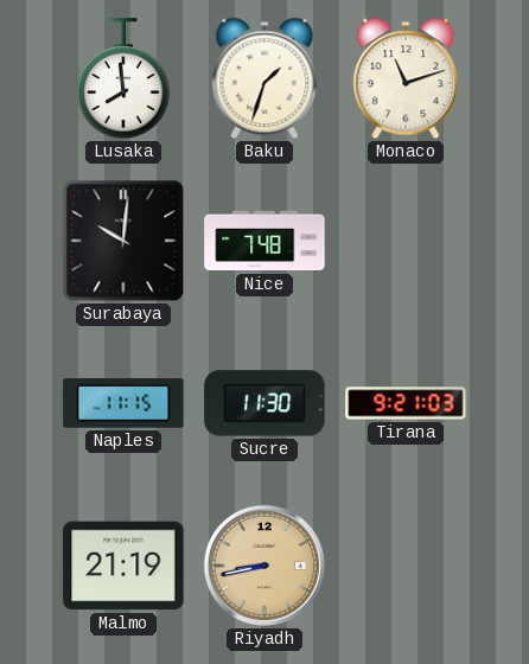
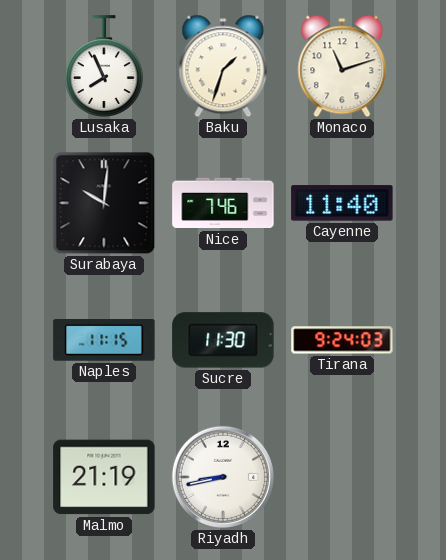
Lusaka: 7:59 -> 7:56
Nice: 7:48 -> 7:46
Cayenne: none -> 11:40
Tirana: 9:21 -> 9:24
Riyadh dial: champagne -> white
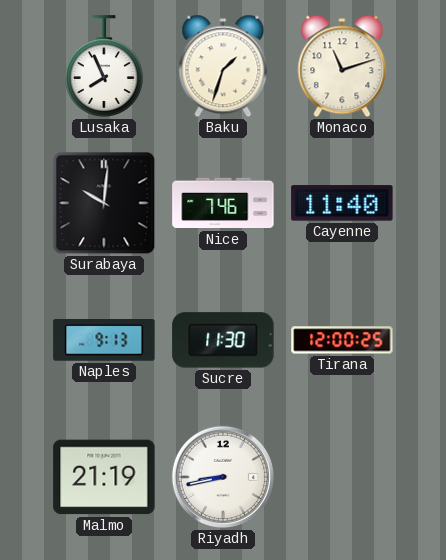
Naples: 11:15 -> 9:13
Tirana: 9:24 -> 12:00
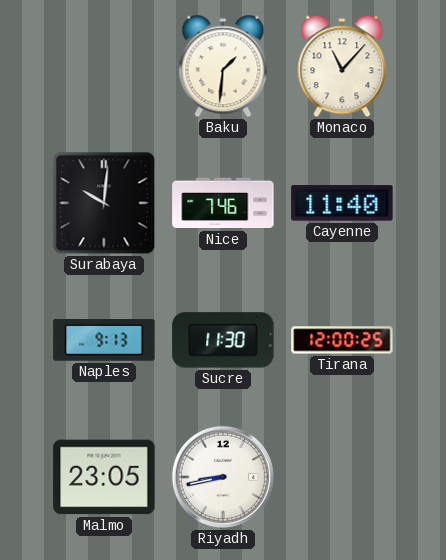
Lusaka: 7:56 -> none
Baku: 1:33 -> 1:31
Monaco: 11:12 -> 11:07
Malmo: 21:19 -> 23:05
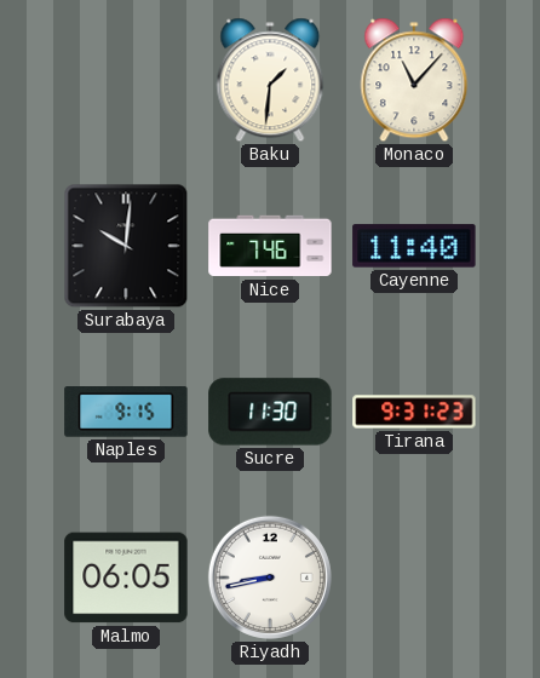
Naples: 9:13 -> 9:15
Tirana: 12:00 -> 9:31
Malmo: 23:05 -> 06:05
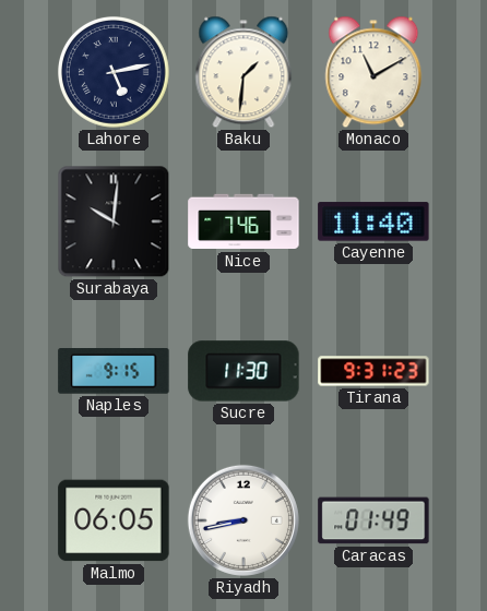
Lahore: none -> 5:13
Monaco: 11:07 -> 11:10
Caracas: none -> 01:49
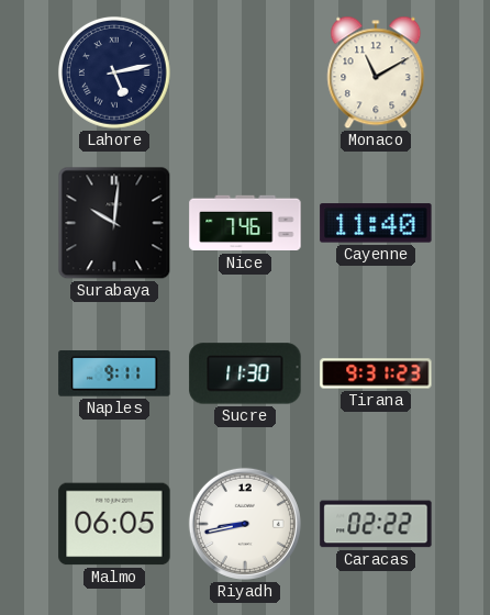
Baku: 1:31 -> none
Naples: 9:15 -> 9:11
Caracas: 01:49 -> 02:22
